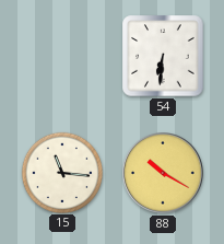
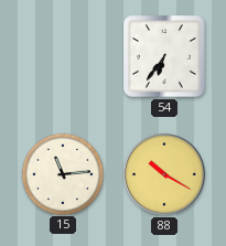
54: 6:31 -> 6:36
15: 11:16 -> 11:14
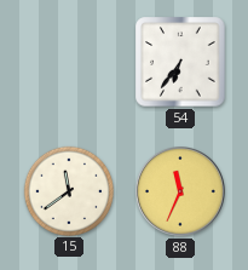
15: 11:14 -> 11:39
88: 10:20 -> 11:34
